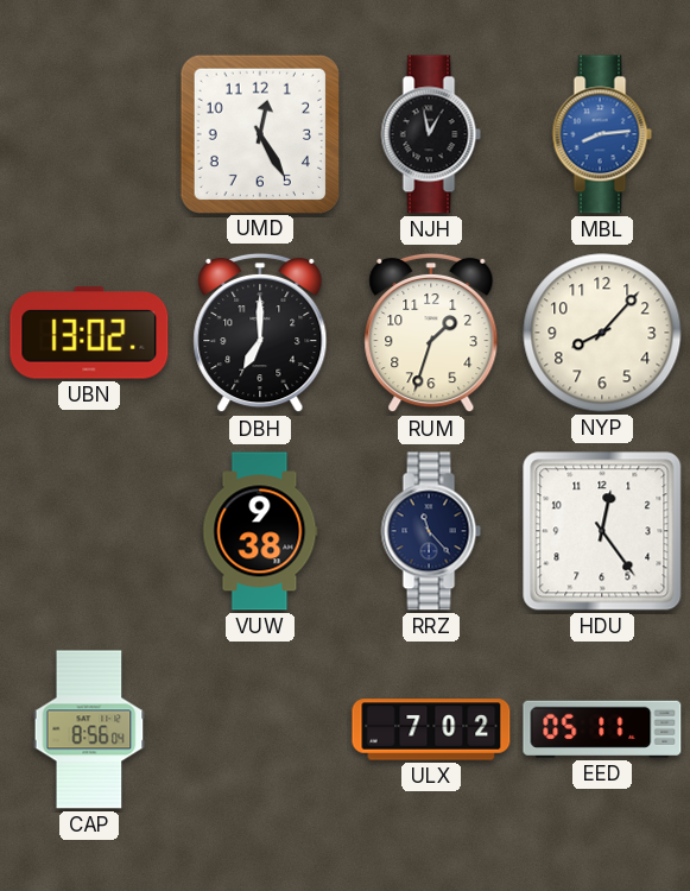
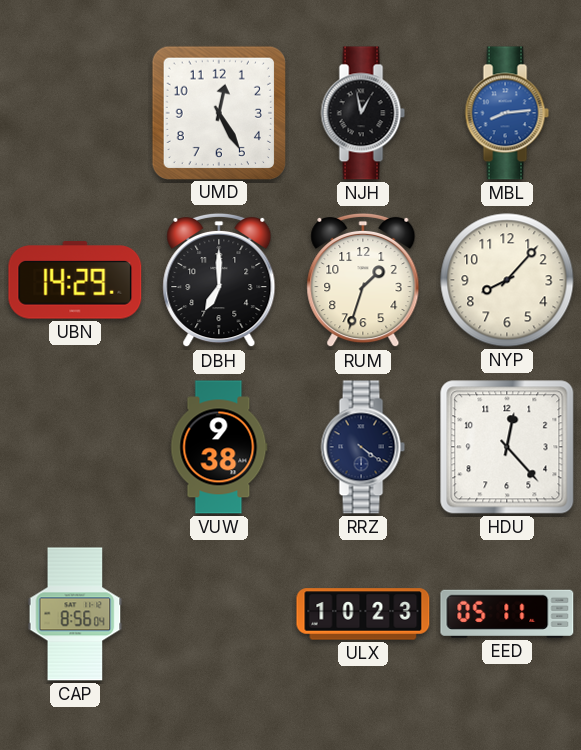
UBN: 13:02 -> 14:29
RRZ: 11:23 -> 4:21
HDU: 12:24 -> 12:23
ULX: 7:02 -> 10:23
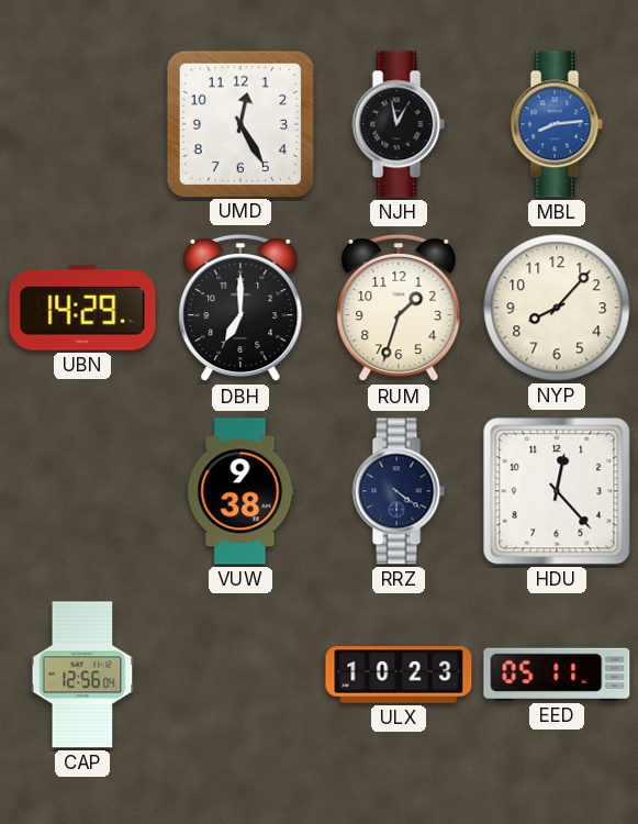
CAP: 8:56 -> 12:56
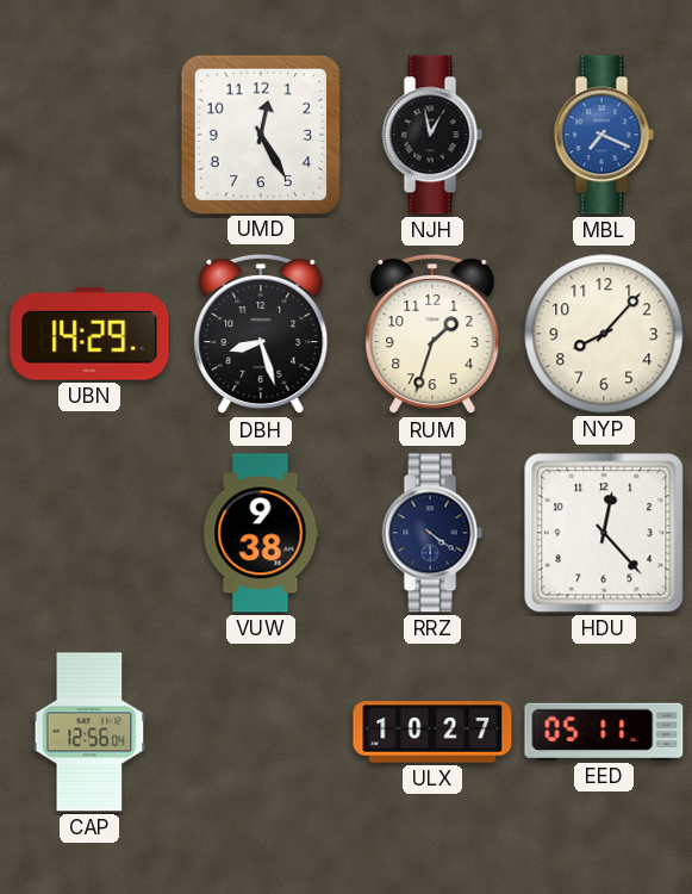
MBL: 8:14 -> 7:19
DBH: 7:00 -> 8:27
ULX: 10:23 -> 10:27
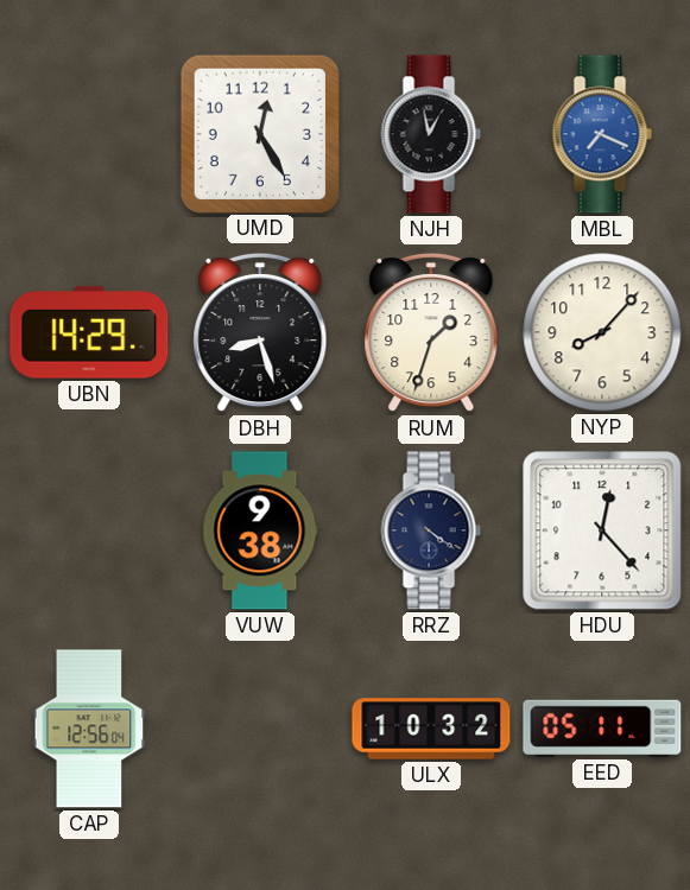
ULX: 10:27 -> 10:32
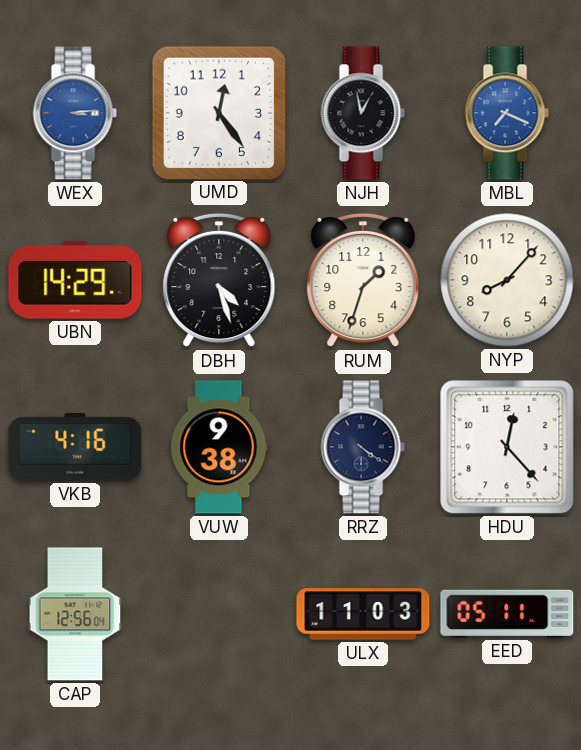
WEX: none -> 3:14
UMD: 12:25 -> 12:24
DBH: 8:27 -> 4:27
VKB: none -> 4:16
ULX: 10:32 -> 11:03
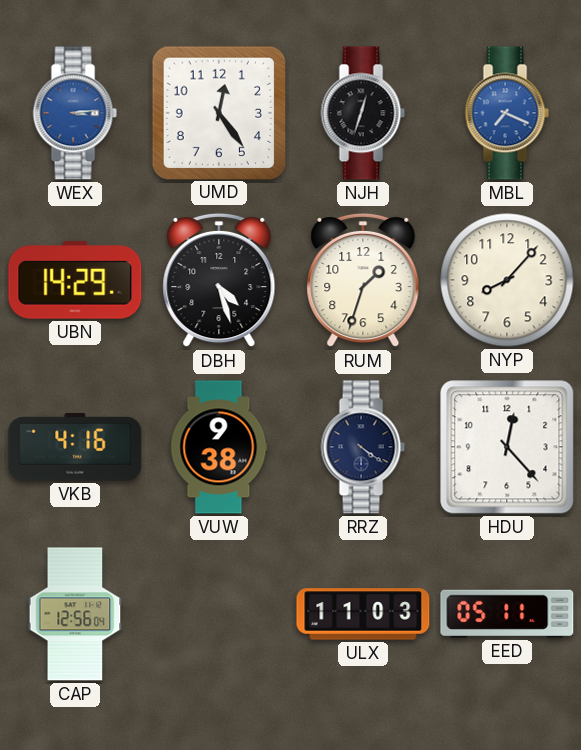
NJH: 12:58 -> 12:33
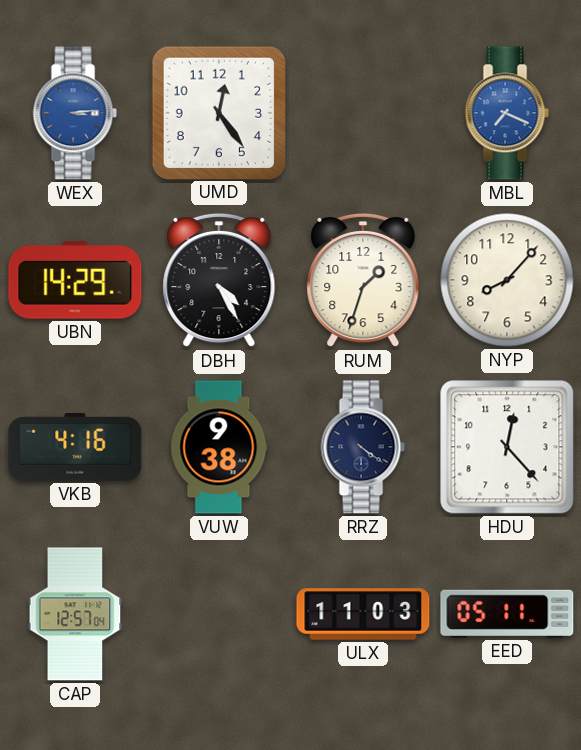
NJH: 12:33 -> none
DBH: 4:27 -> 4:25
CAP: 12:56 -> 12:57
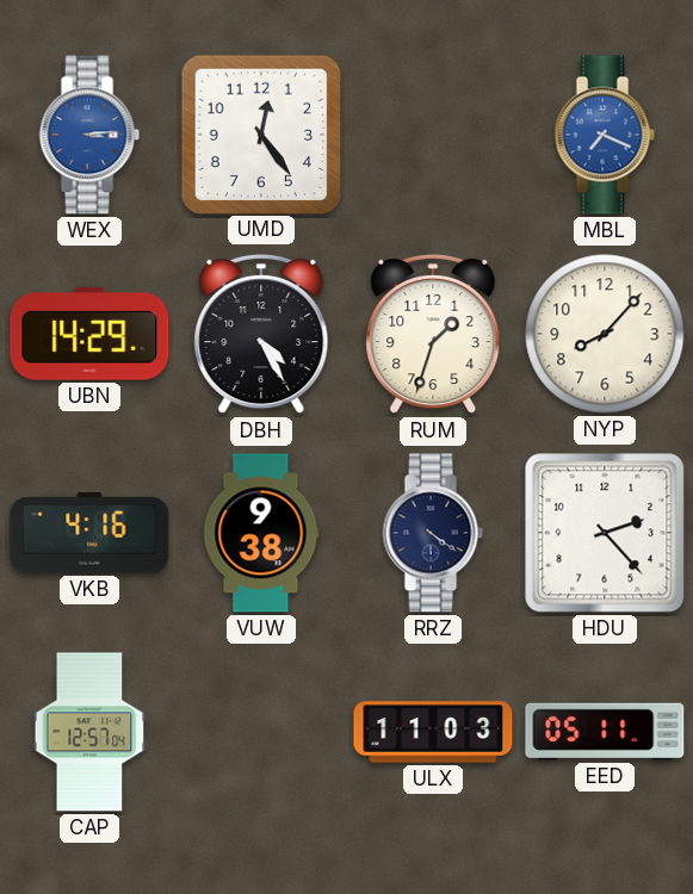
HDU: 12:23 -> 2:23
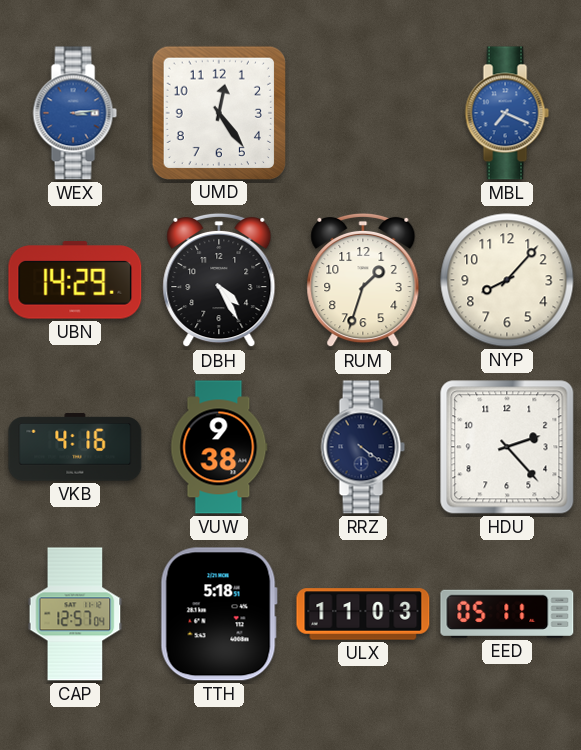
TTH: none -> 5:18
